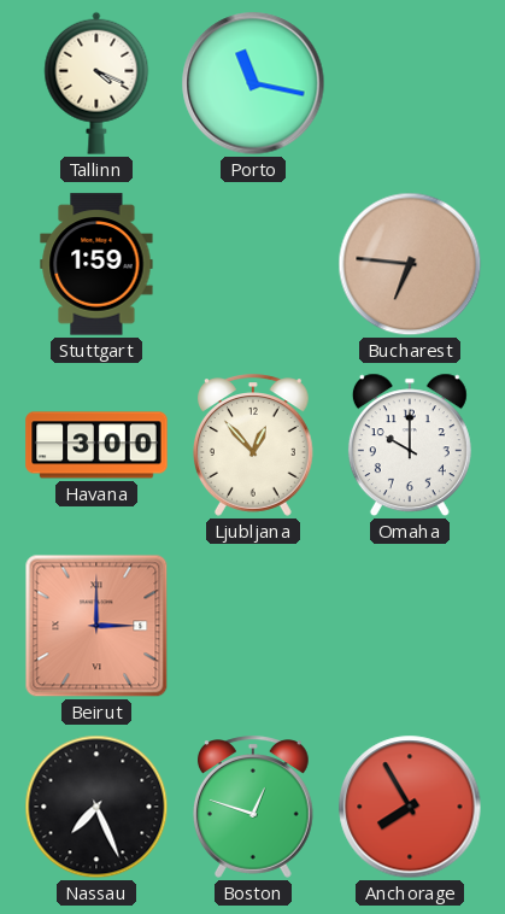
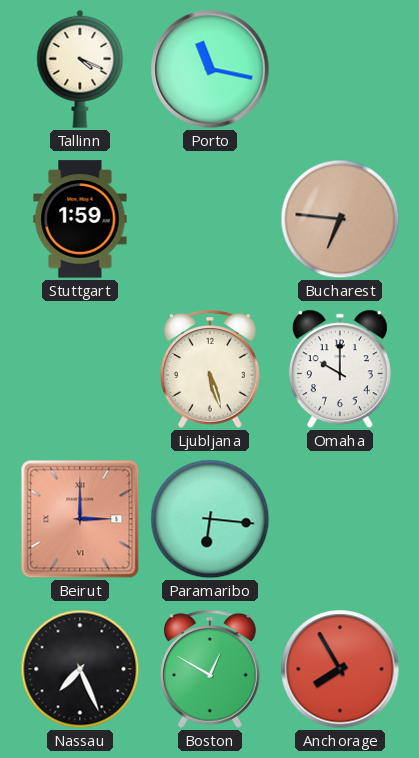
Havana: 3:00 -> none
Ljubljana: 12:53 -> 5:27
Paramaribo: none -> 6:16
Boston: 12:48 -> 12:50
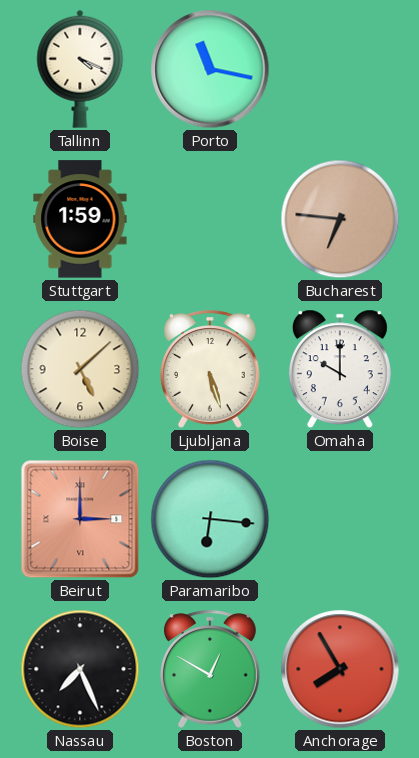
Boise: none -> 5:08
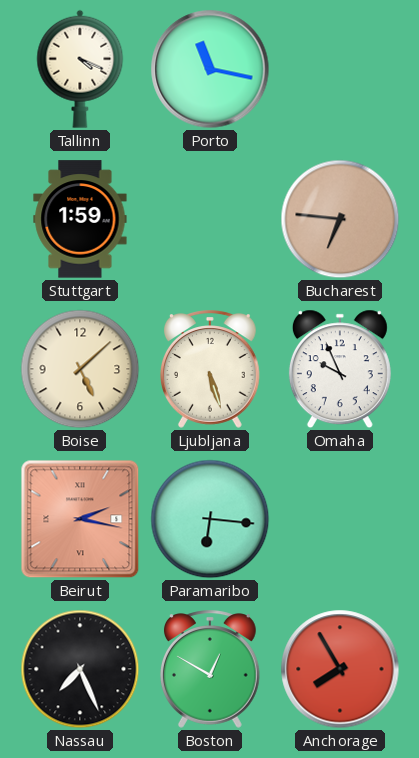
Omaha: 10:00 -> 9:56
Beirut: 3:00 -> 2:17
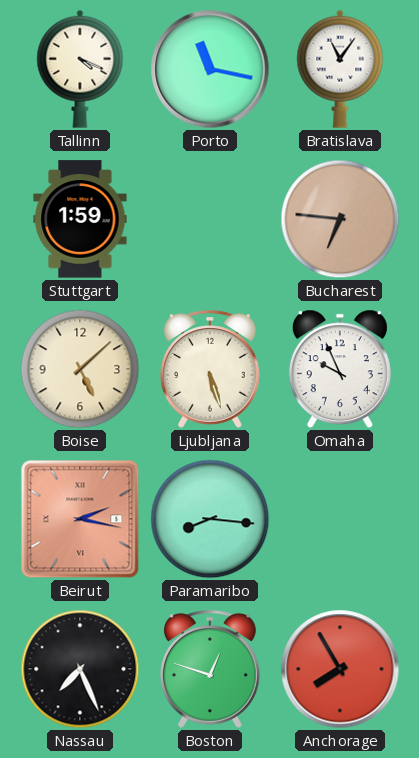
Bratislava: none -> 11:06
Paramaribo: 6:16 -> 8:16
Boston: 12:50 -> 12:48
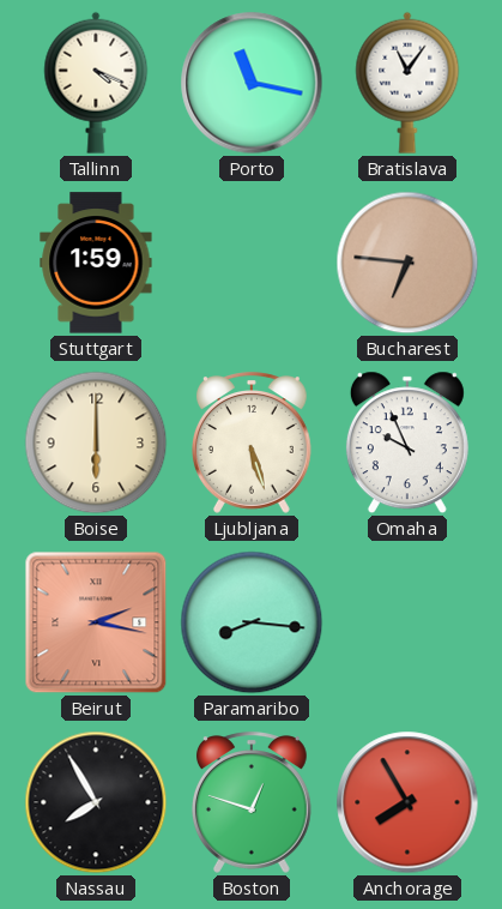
Boise: 5:08 -> 6:00
Nassau: 7:26 -> 7:55
